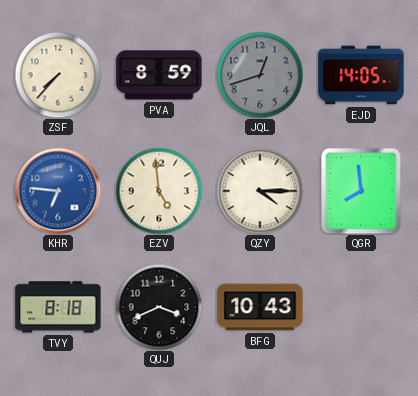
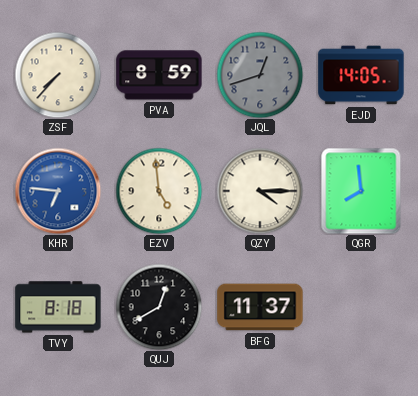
QUJ: 3:41 -> 12:40
BFG: 10:43 -> 11:37
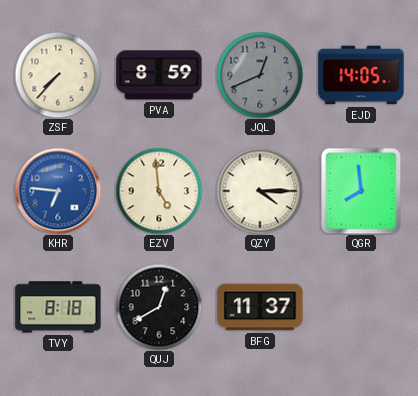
JQL: 12:42 -> 12:41
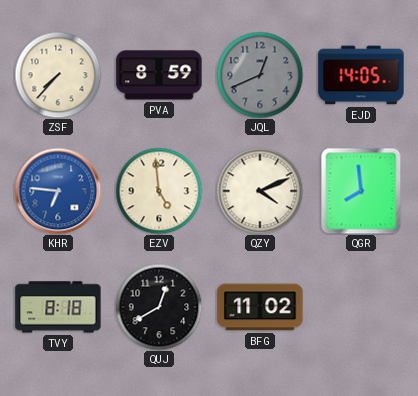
QZY: 4:15 -> 4:11
BFG: 11:37 -> 11:02
